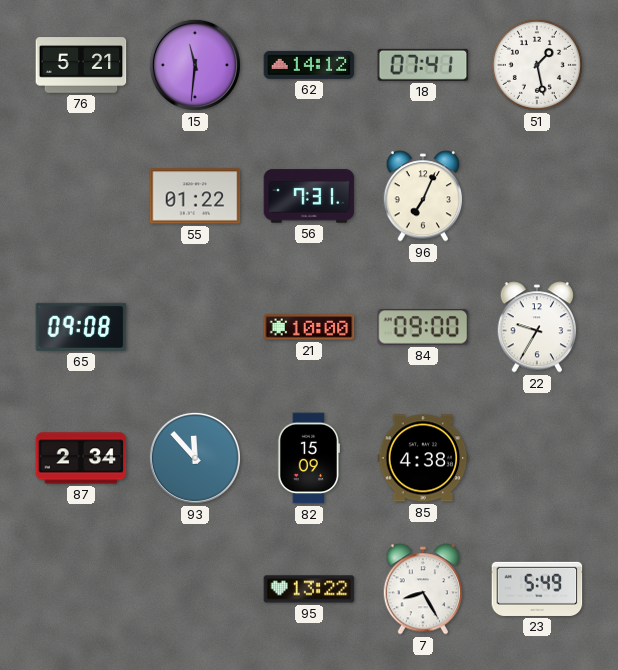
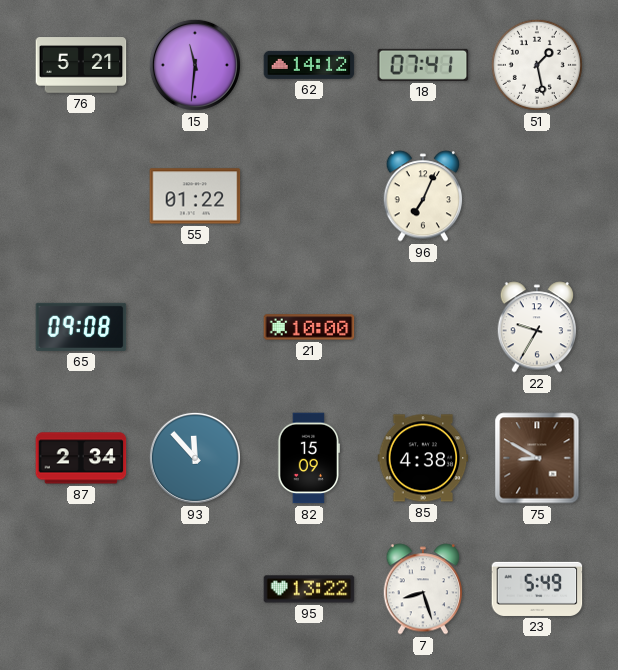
56: 7:31 -> none
84: 09:00 -> none
75: none -> 8:50
7: 8:25 -> 8:27
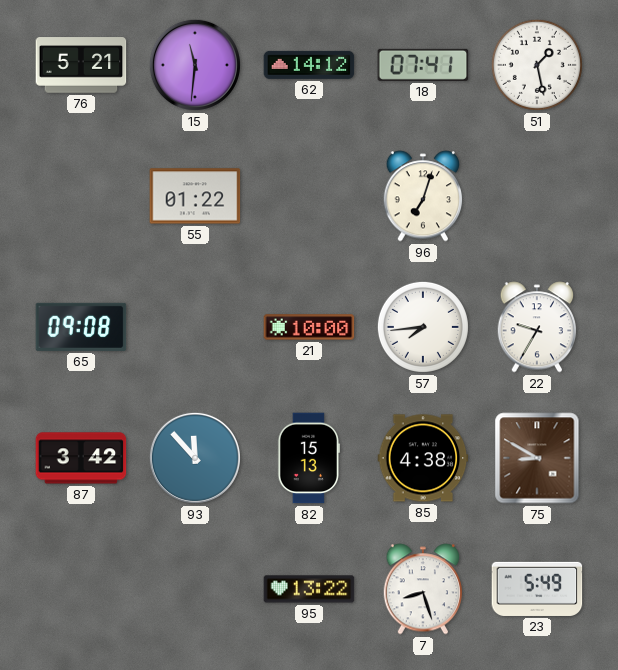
96: 7:04 -> 7:03
57: none -> 7:44
87: 2:34 -> 3:42
82: 15:09 -> 15:13
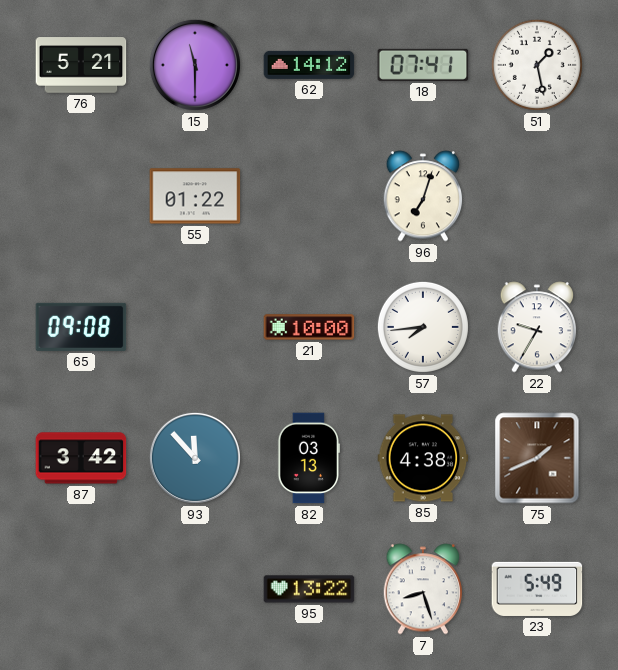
15: 11:31 -> 11:30
82: 15:13 -> 03:13
75: 8:50 -> 1:41
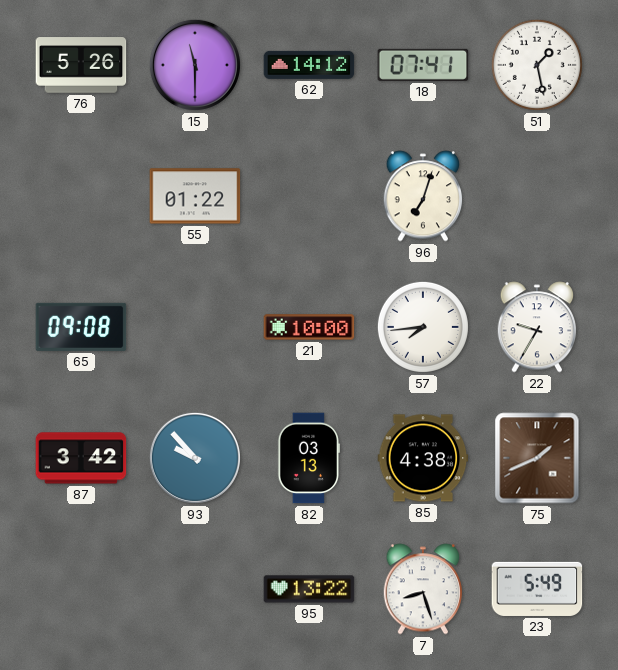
76: 5:21 -> 5:26
93: 11:53 -> 9:53
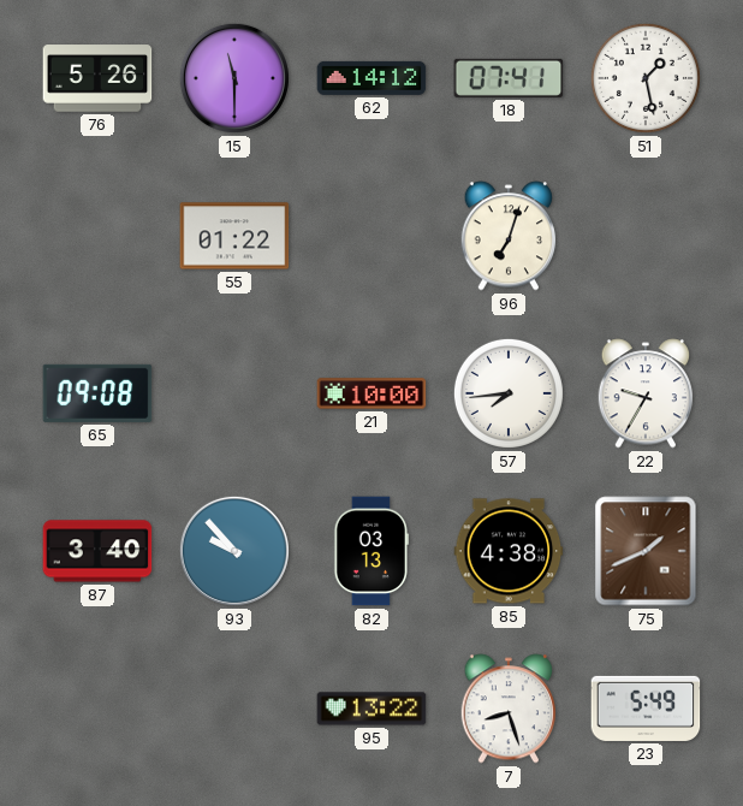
87: 3:42 -> 3:40
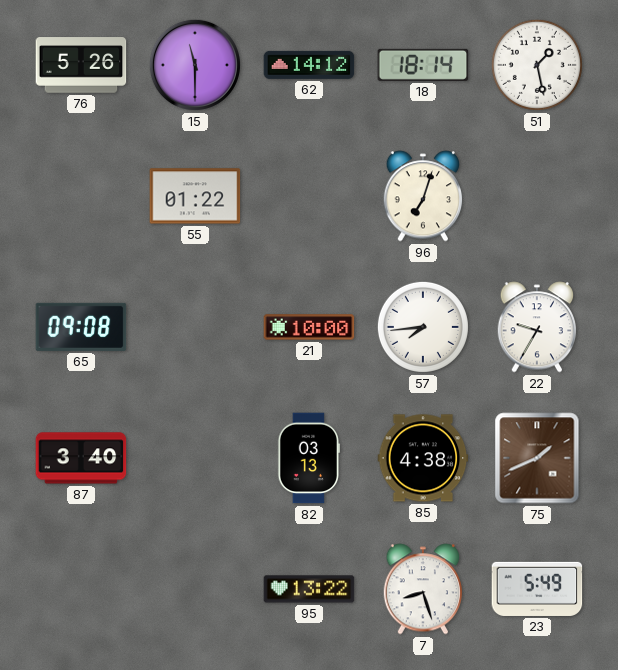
18: 07:41 -> 18:14
93: 9:53 -> none
